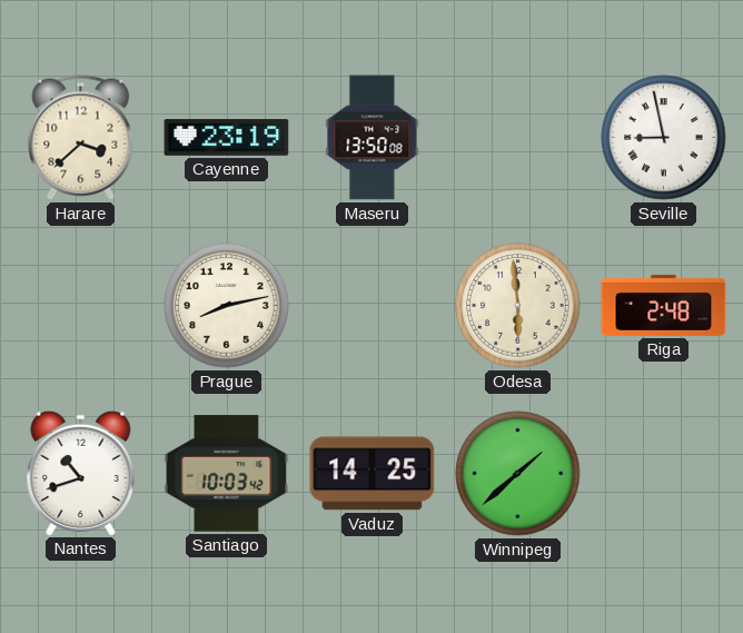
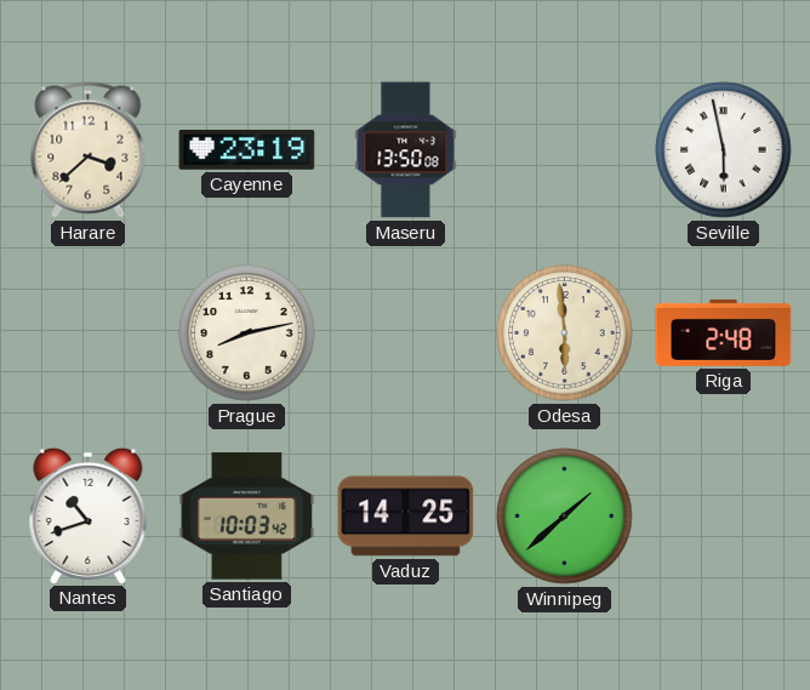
Seville: 8:58 -> 5:58
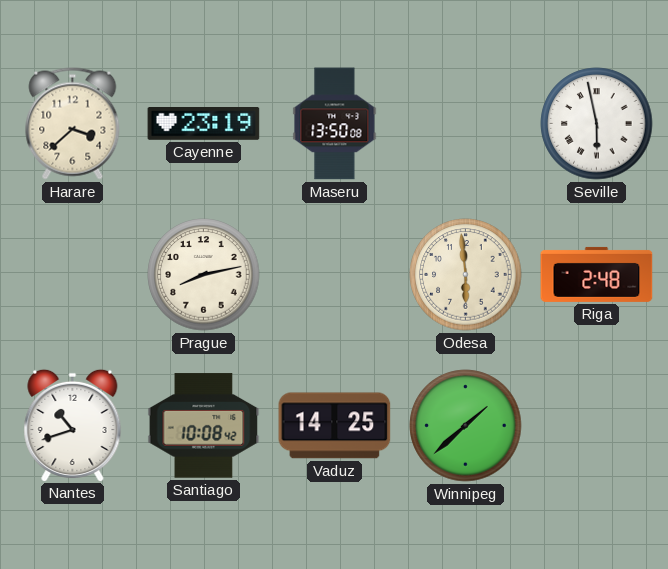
Santiago: 10:03 -> 10:08
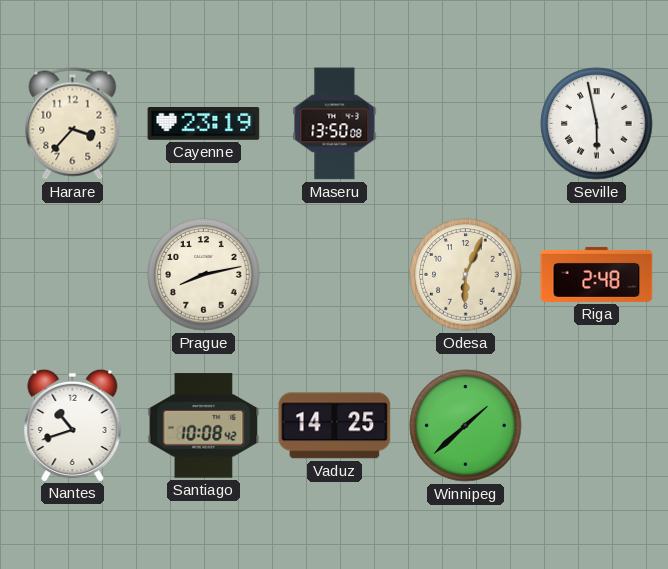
Harare: 3:38 -> 3:37
Odesa: 5:59 -> 6:04
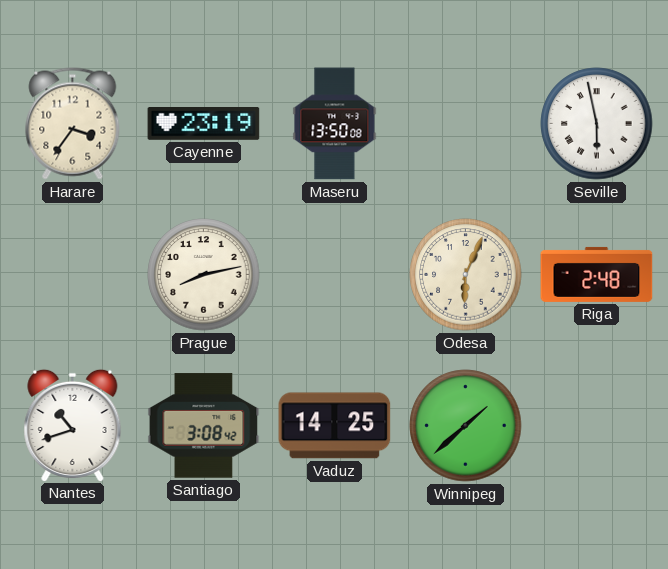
Harare: 3:37 -> 3:36
Santiago: 10:08 -> 3:08
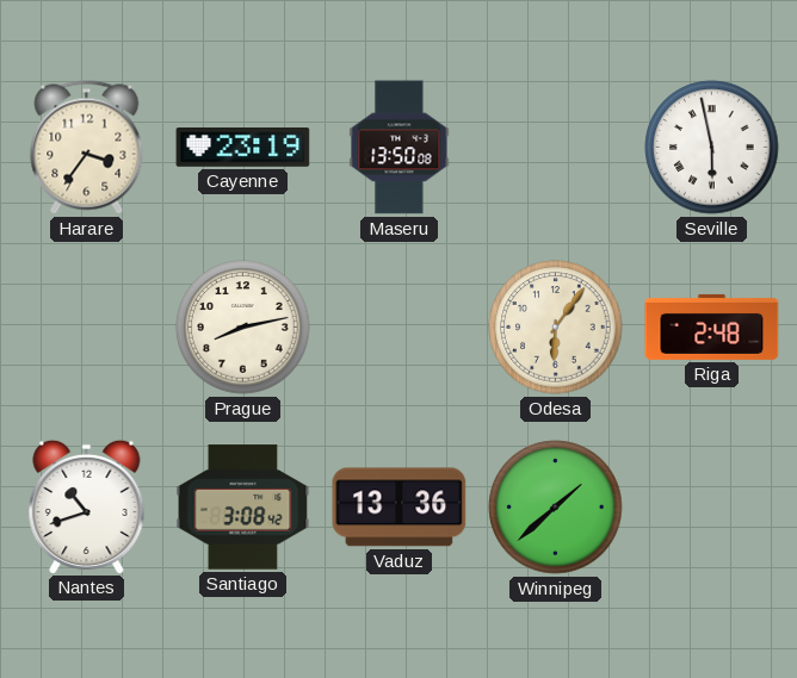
Odesa: 6:04 -> 6:06
Vaduz: 14:25 -> 13:36
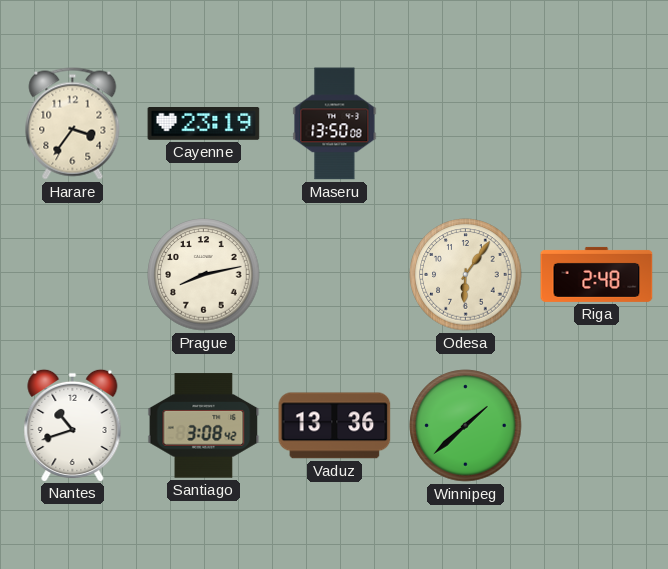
Seville: 5:58 -> none
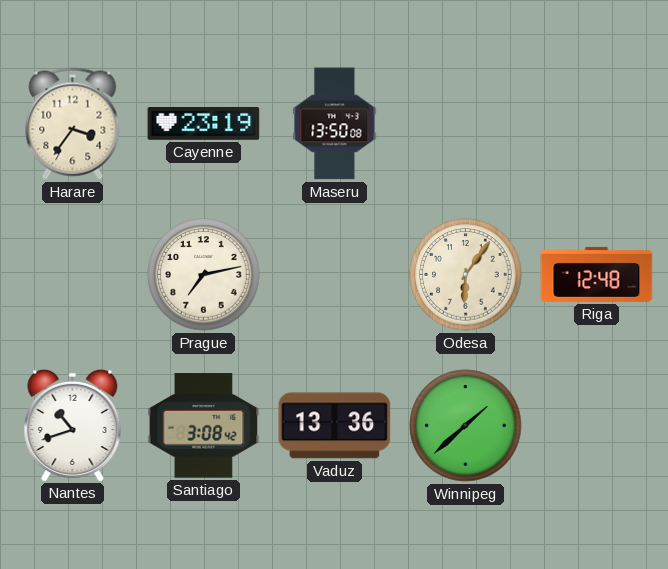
Prague: 8:13 -> 7:13
Riga: 2:48 -> 12:48
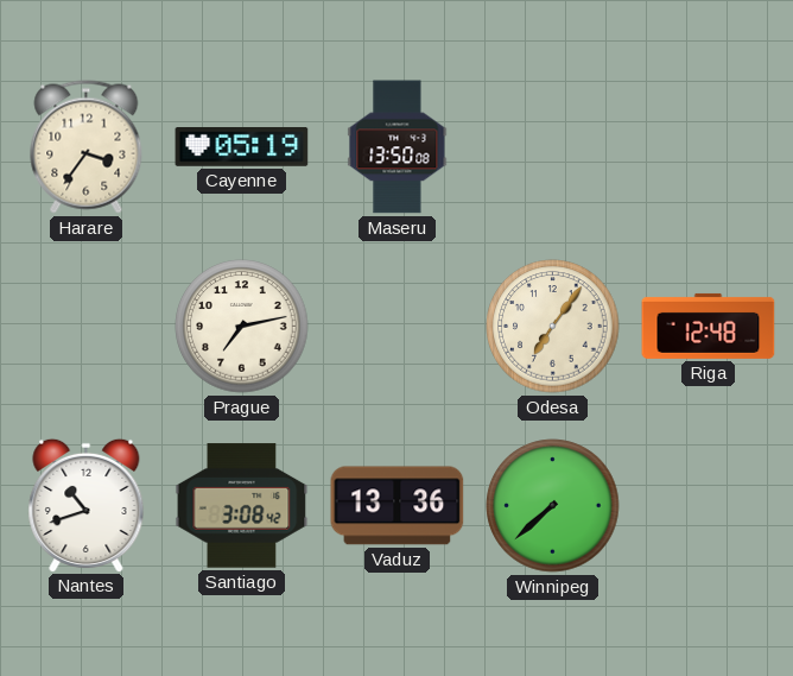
Cayenne: 23:19 -> 05:19
Odesa: 6:06 -> 7:06
Winnipeg: 1:38 -> 7:38
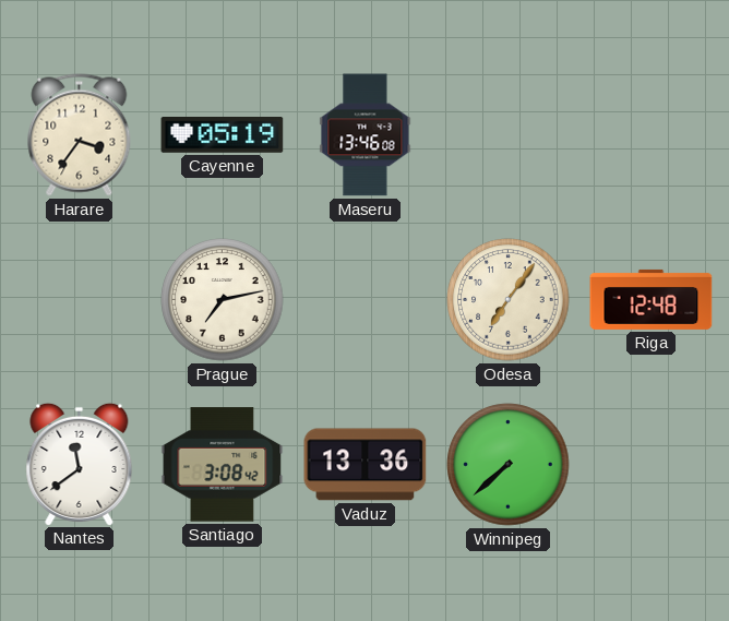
Maseru: 13:50 -> 13:46
Nantes: 10:42 -> 11:39
